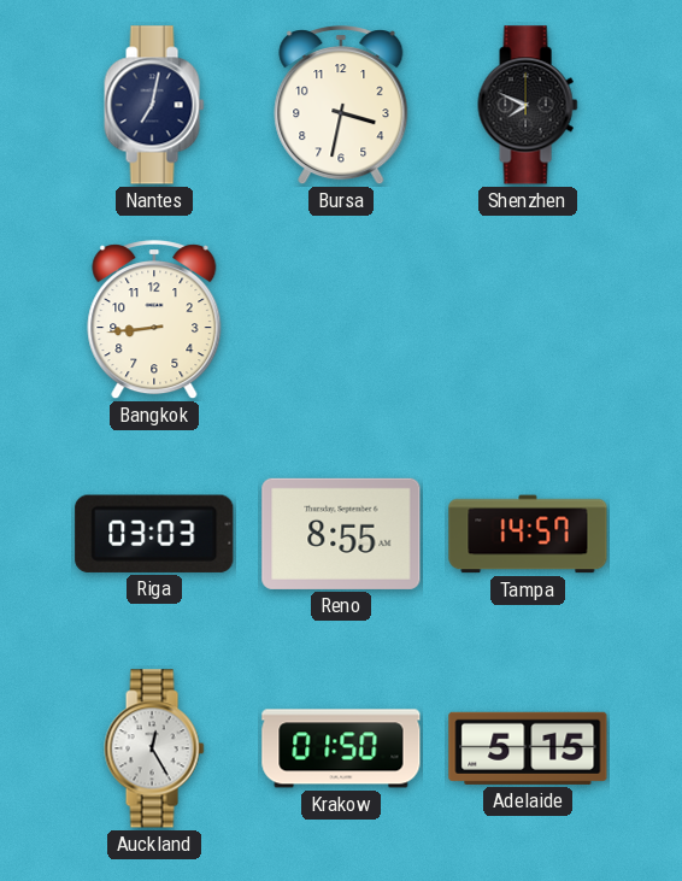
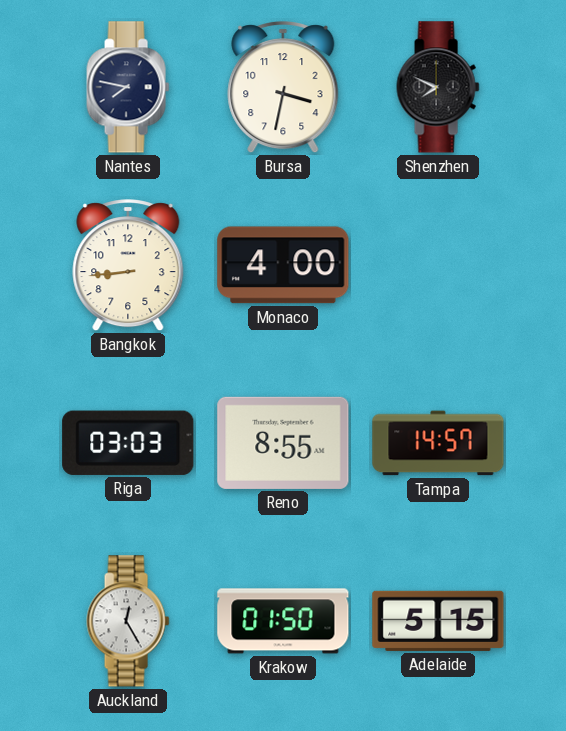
Nantes: 7:02 -> 7:47
Monaco: none -> 4:00
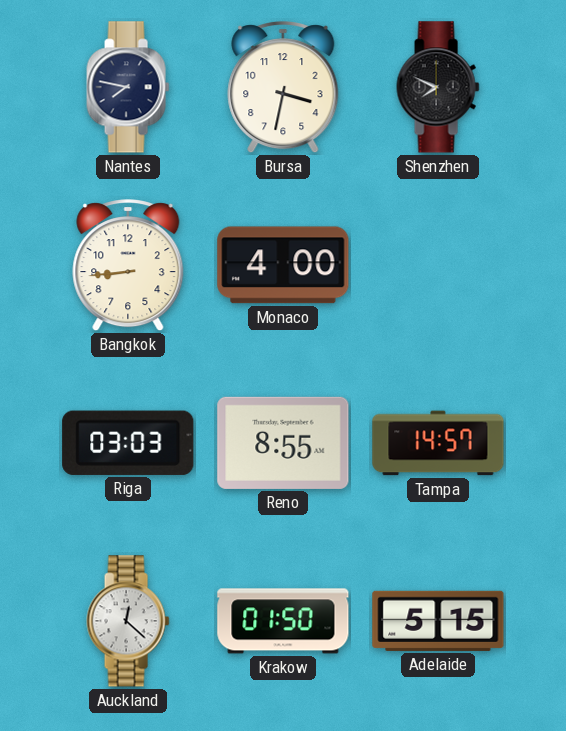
Auckland: 12:25 -> 12:22
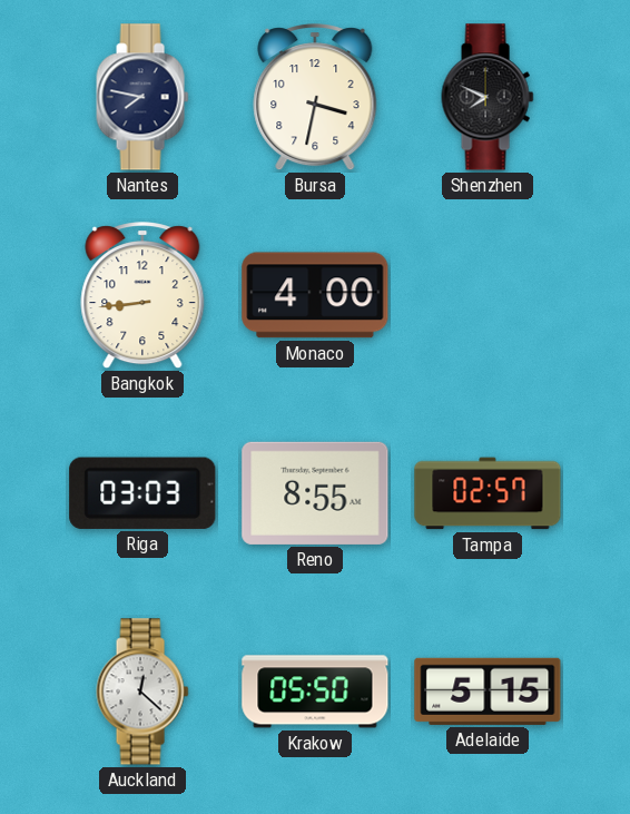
Tampa: 14:57 -> 02:57
Krakow: 01:50 -> 05:50
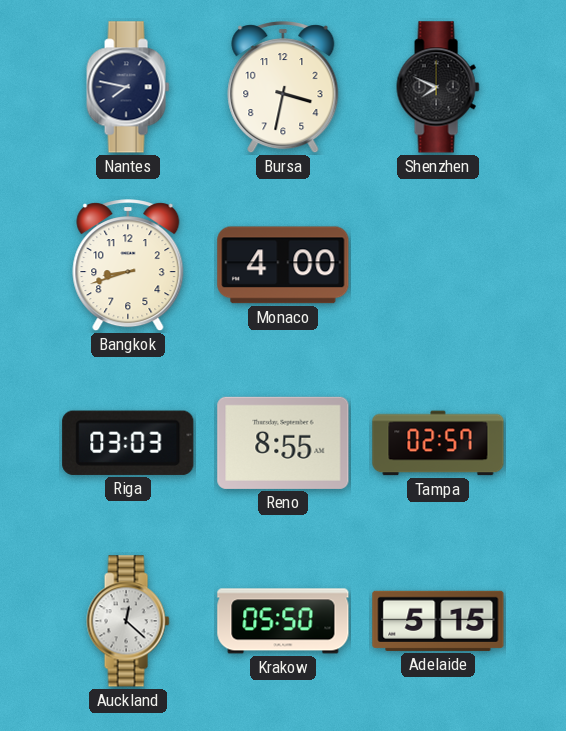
Bangkok: 8:44 -> 8:42
